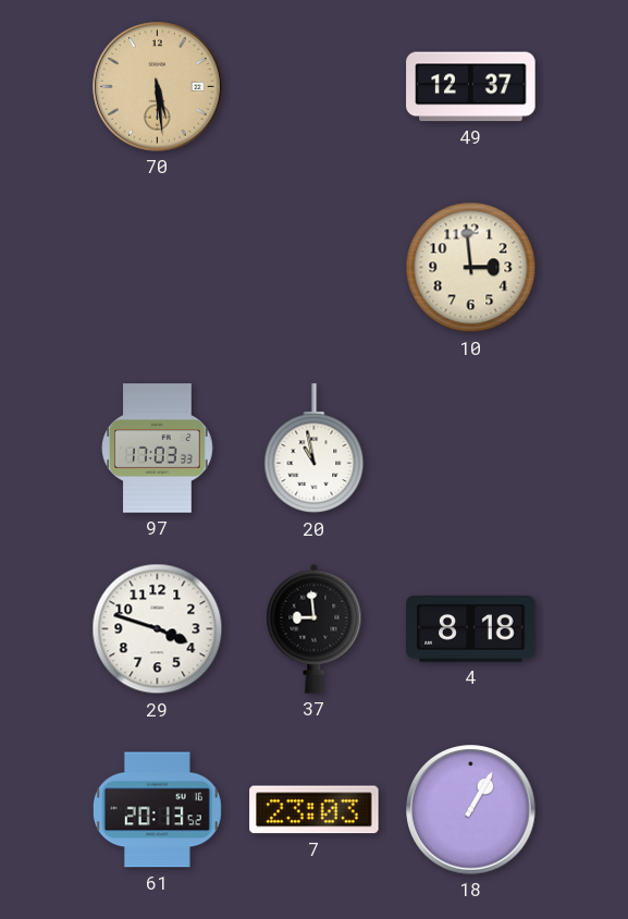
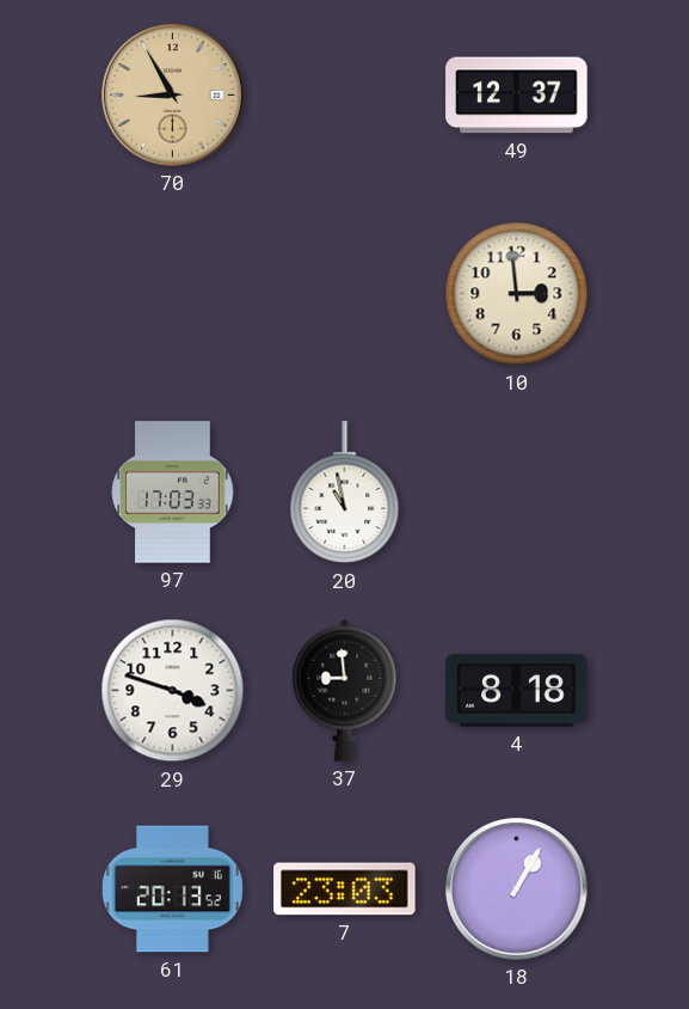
70: 5:29 -> 8:55
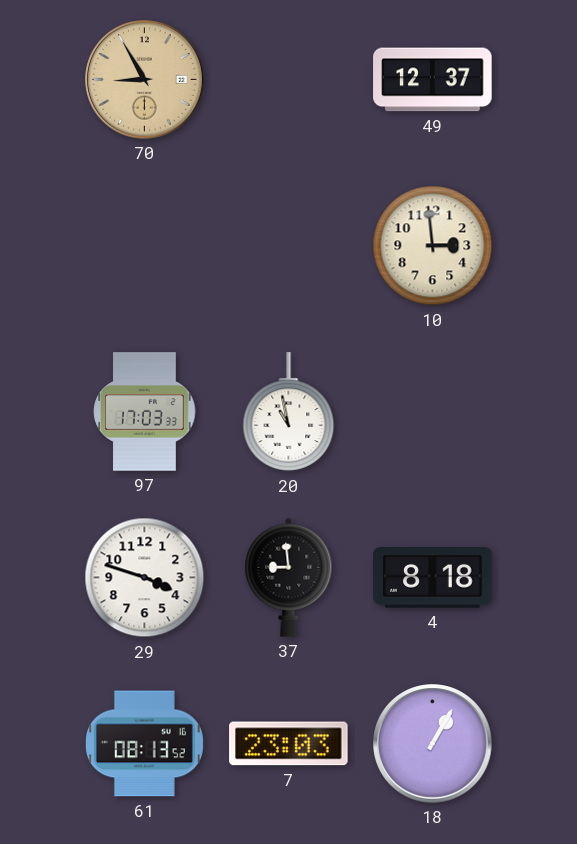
61: 20:13 -> 08:13
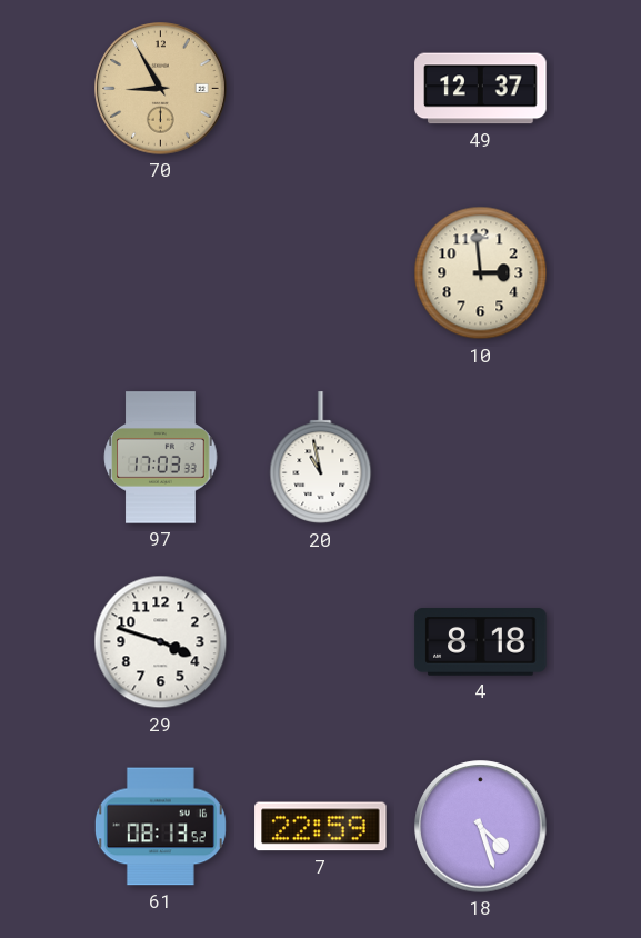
37: 8:59 -> none
7: 23:03 -> 22:59
18: 1:05 -> 4:27
